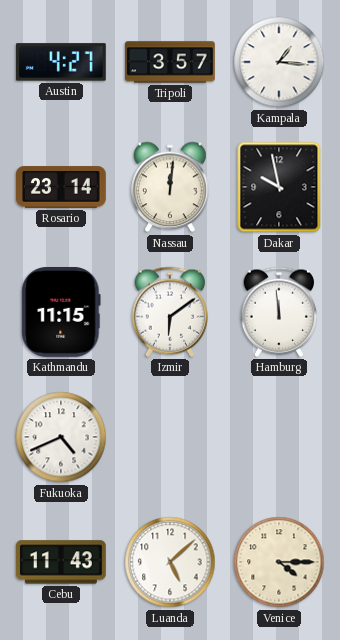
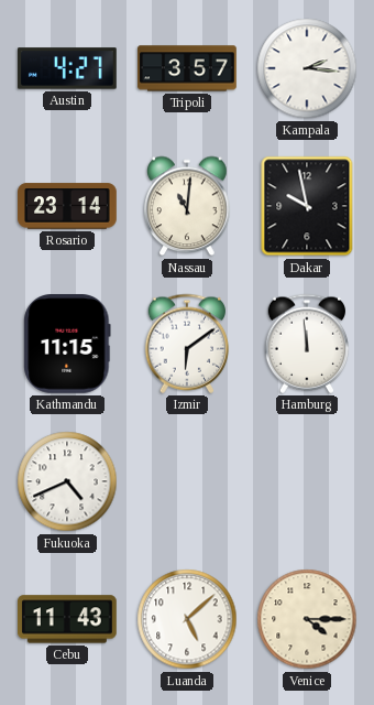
Kampala: 1:16 -> 2:16
Nassau: 12:01 -> 11:01
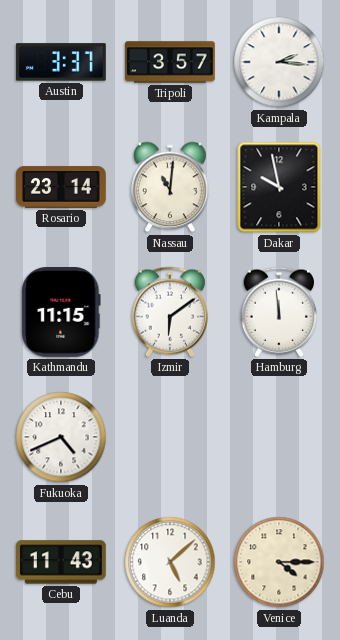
Austin: 4:27 -> 3:37
